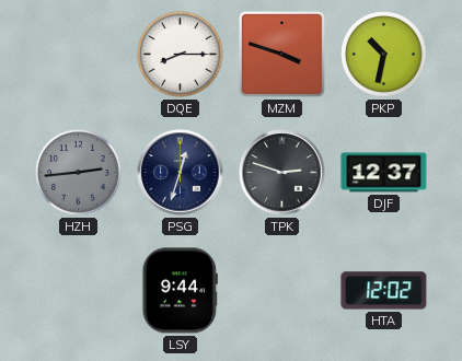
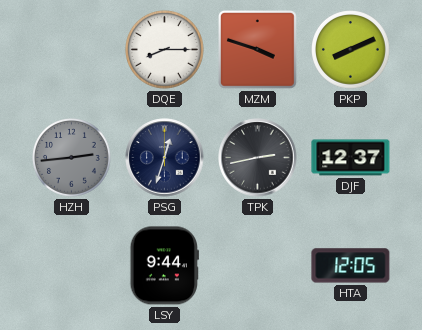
PKP: 10:32 -> 8:11
TPK: 2:48 -> 2:43
HTA: 12:02 -> 12:05
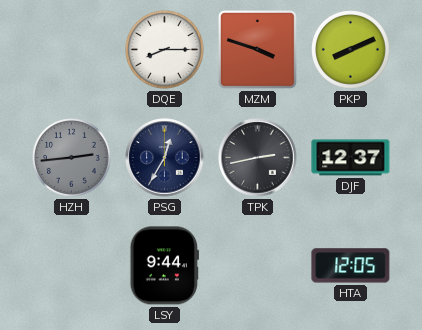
PSG: 12:33 -> 12:35
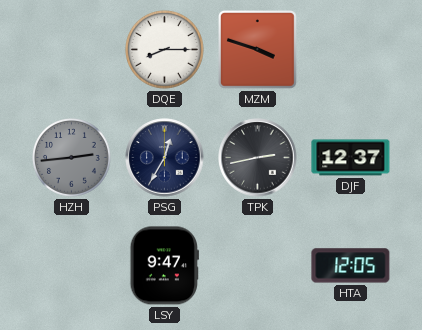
PKP: 8:11 -> none
LSY: 9:44 -> 9:47
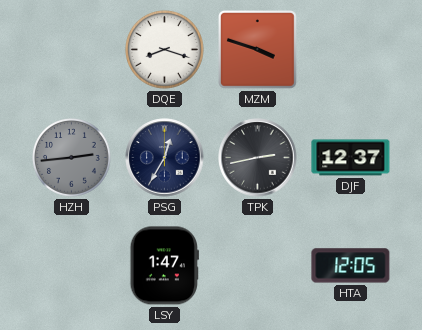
DQE: 8:15 -> 8:18
LSY: 9:47 -> 1:47
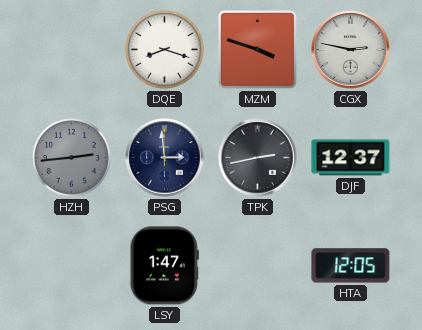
CGX: none -> 2:47
PSG: 12:35 -> 2:59
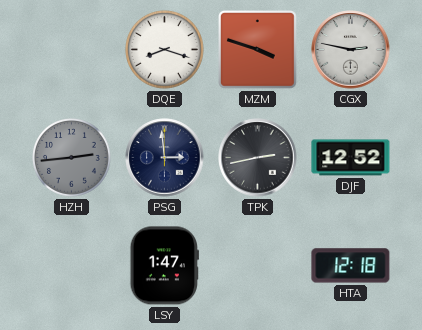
DJF: 12:37 -> 12:52
HTA: 12:05 -> 12:18
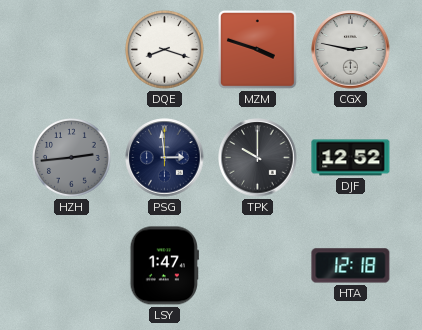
TPK: 2:43 -> 10:00
